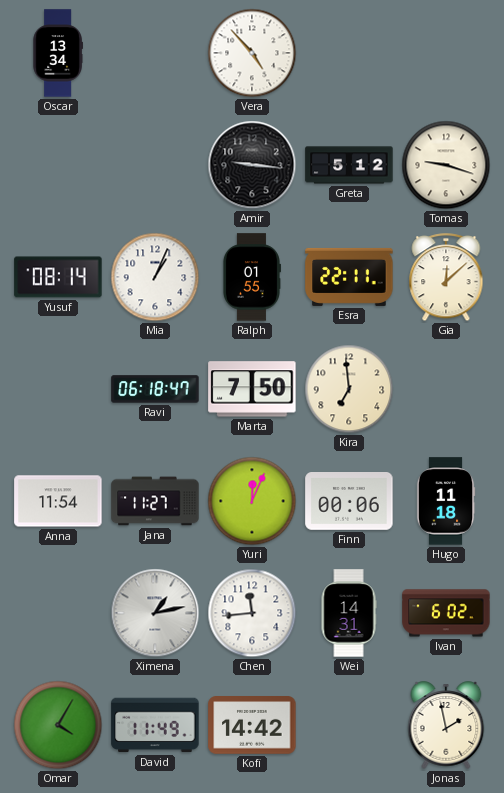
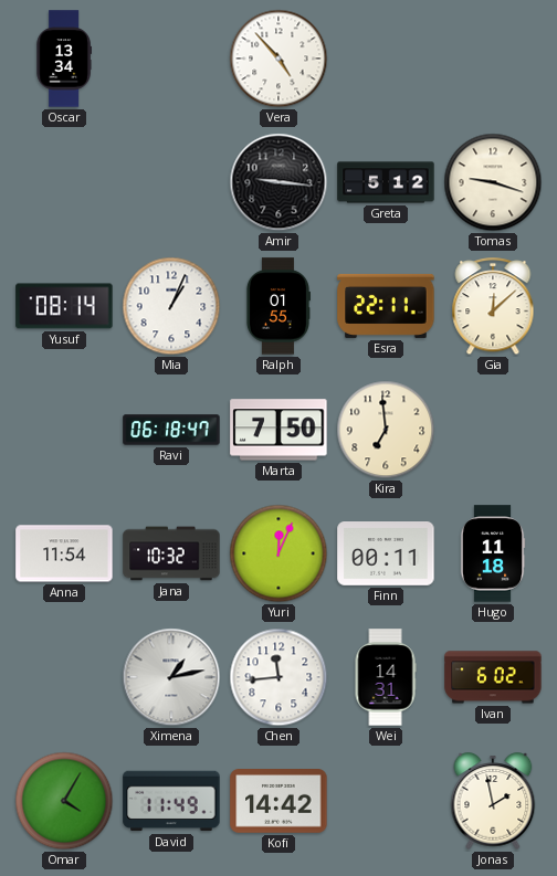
Jana: 11:27 -> 10:32
Finn: 00:06 -> 00:11
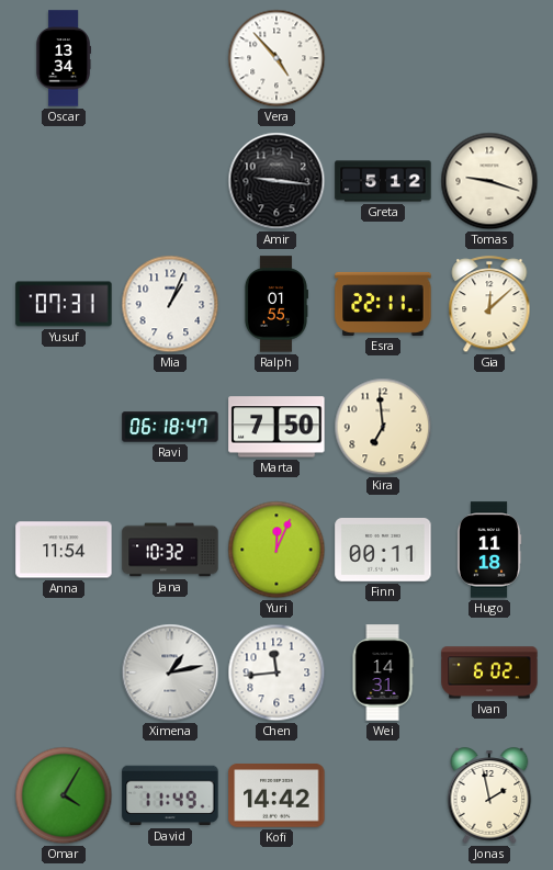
Yusuf: 08:14 -> 07:31
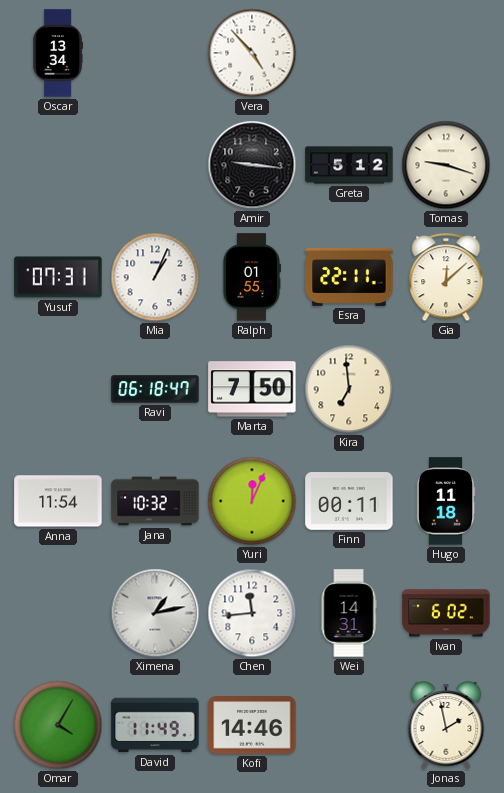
Kofi: 14:42 -> 14:46
